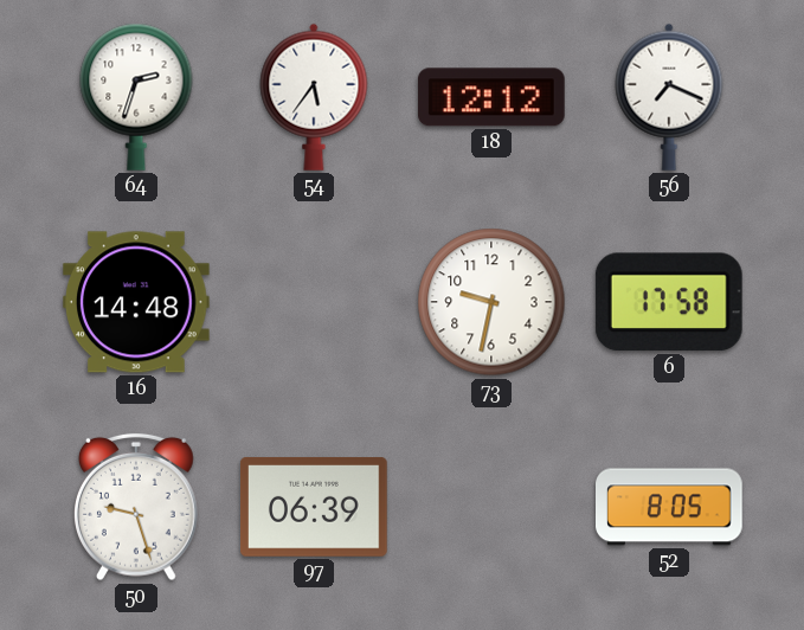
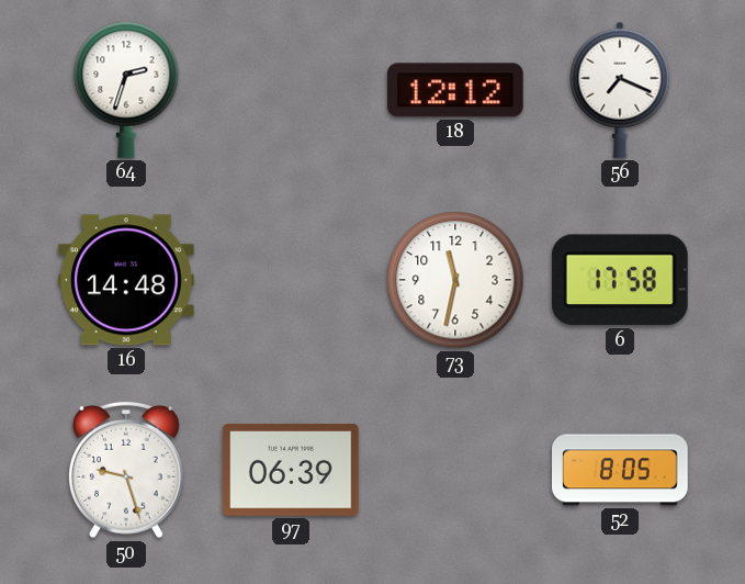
54: 5:36 -> none
73: 9:32 -> 11:32
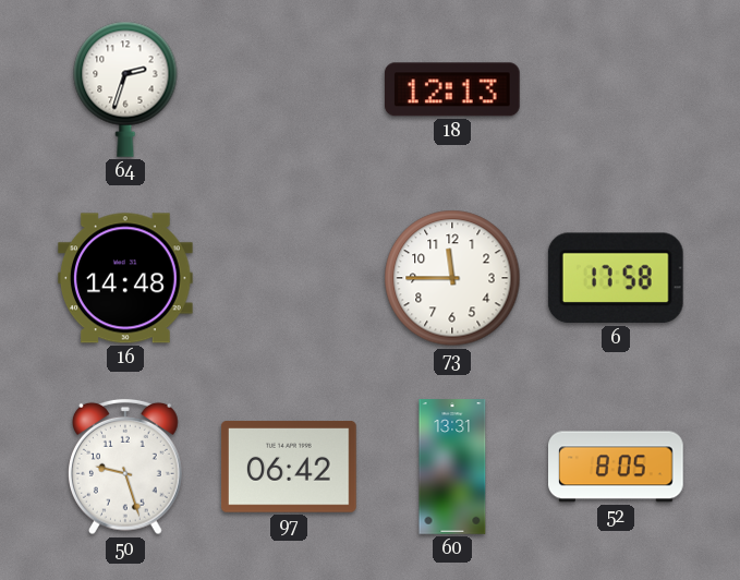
18: 12:12 -> 12:13
56: 7:19 -> none
73: 11:32 -> 11:45
97: 06:39 -> 06:42
60: none -> 13:31
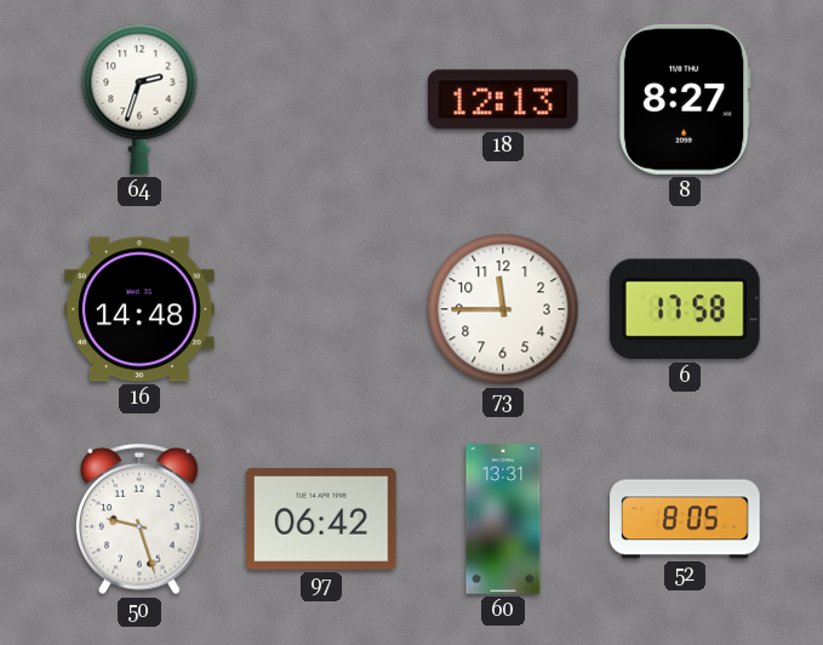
8: none -> 8:27
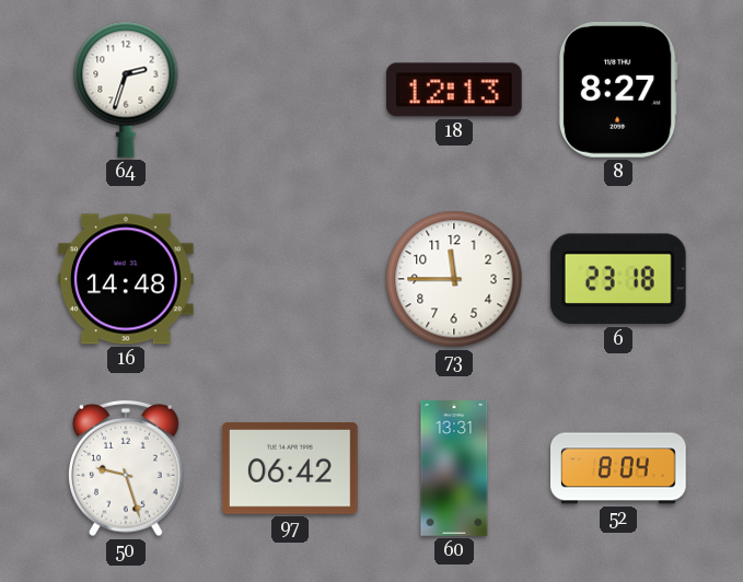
6: 17:58 -> 23:18
52: 8:05 -> 8:04
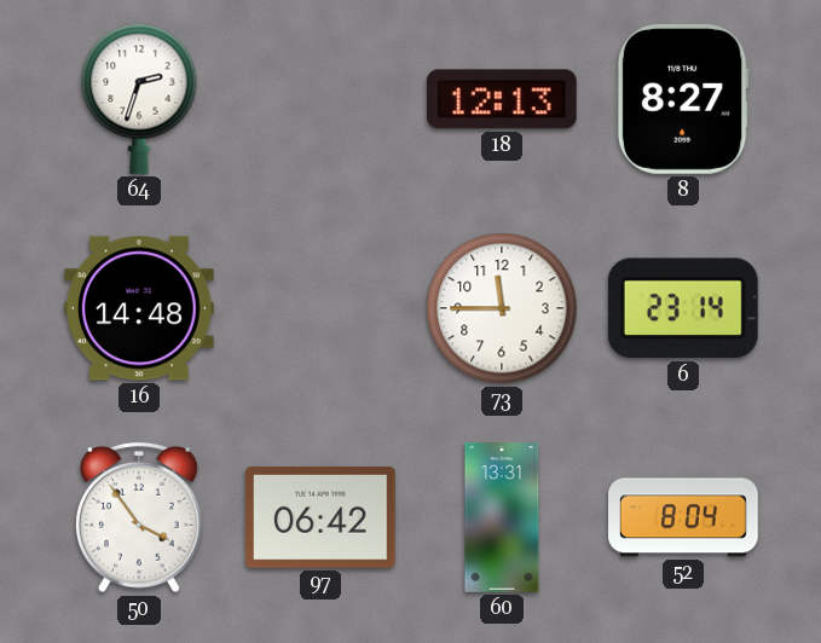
6: 23:18 -> 23:14
50: 9:27 -> 3:54
